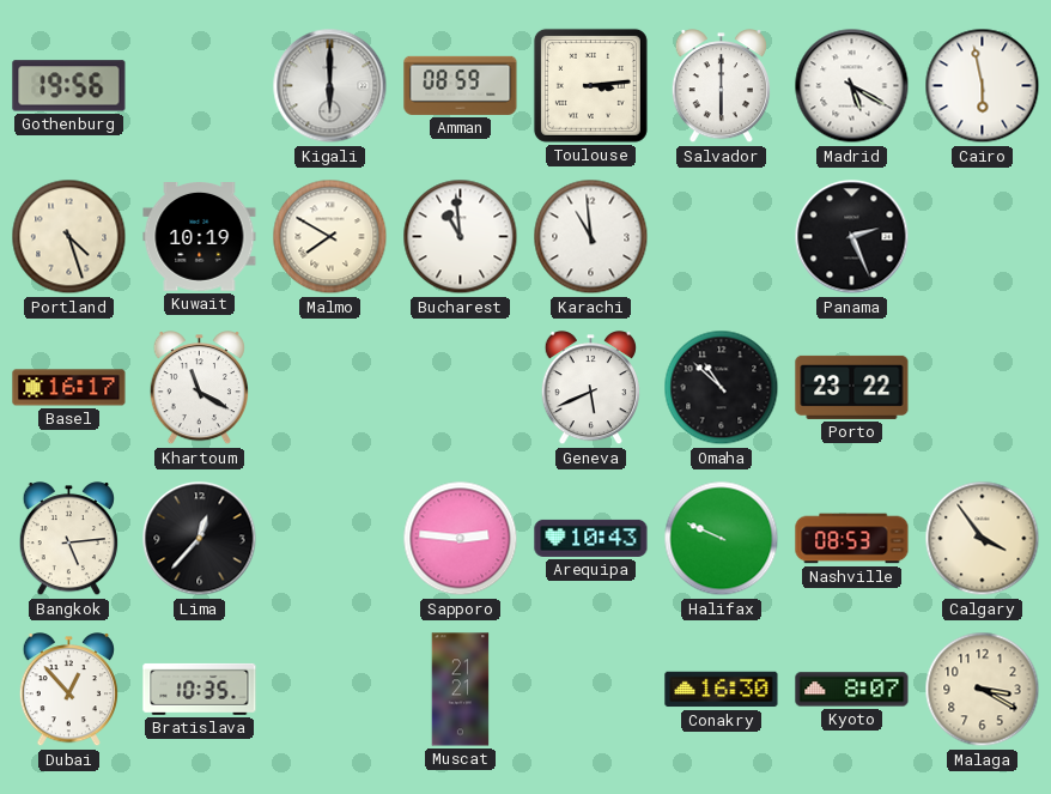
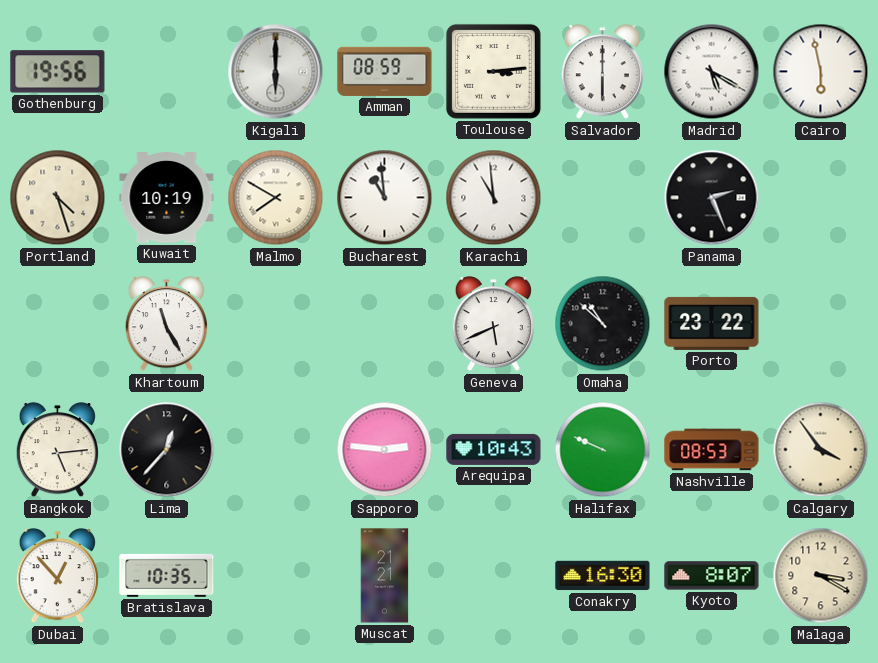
Basel: 16:17 -> none
Khartoum: 11:20 -> 11:25
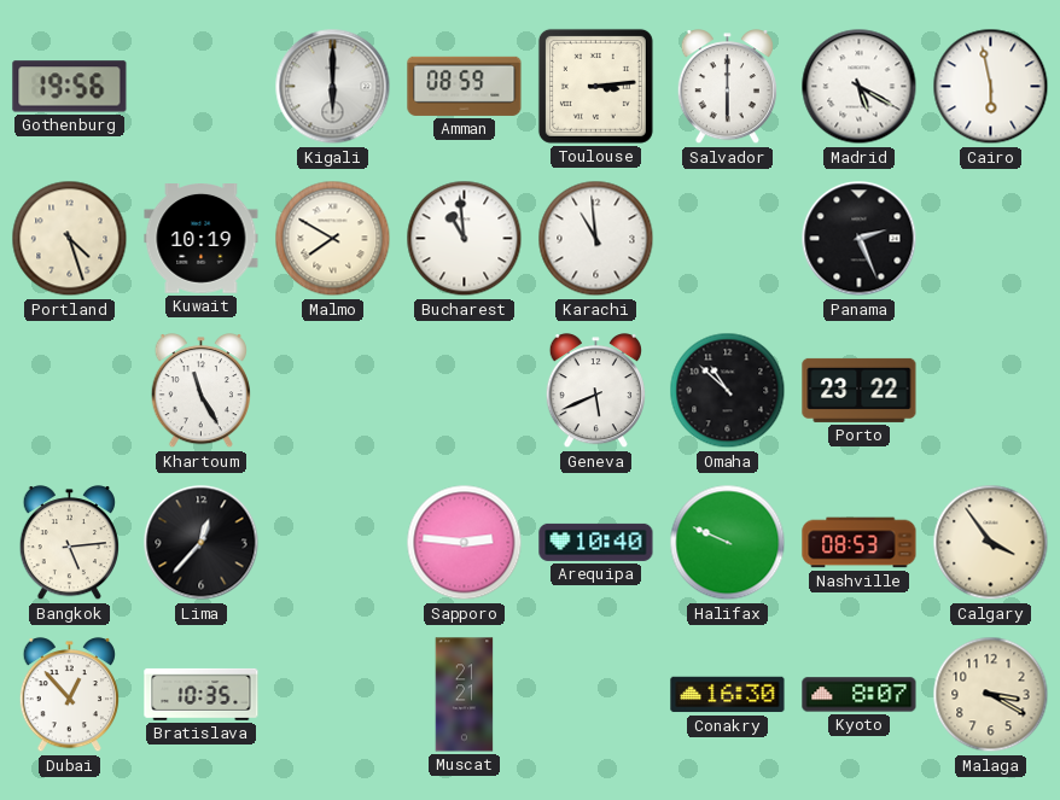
Arequipa: 10:43 -> 10:40
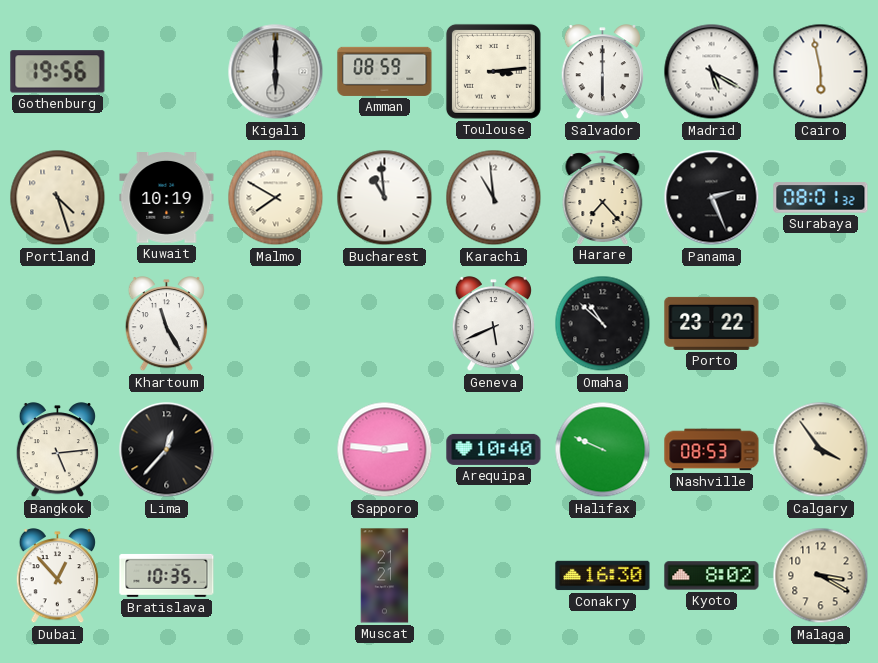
Harare: none -> 7:23
Surabaya: none -> 08:01
Kyoto: 8:07 -> 8:02
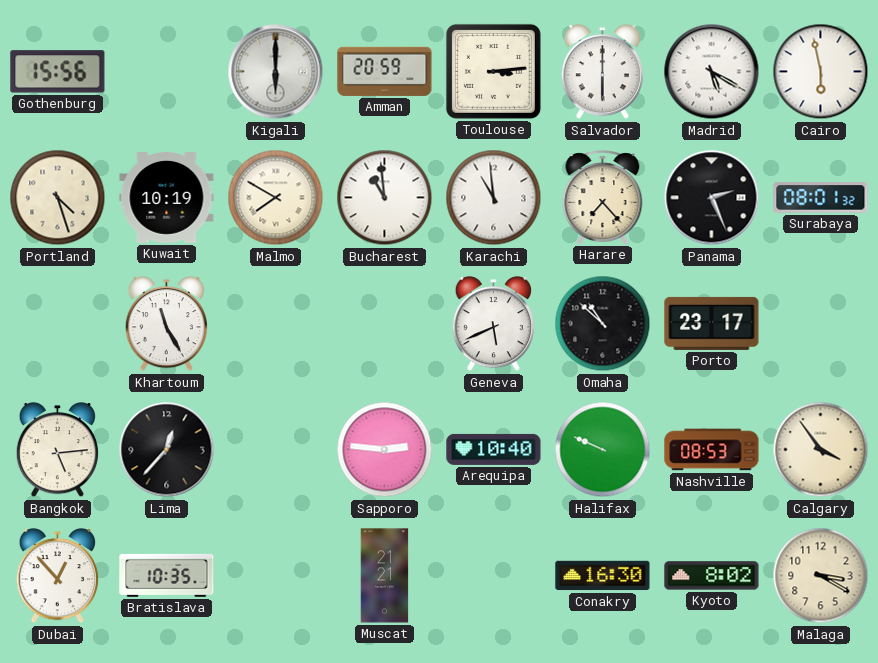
Gothenburg: 19:56 -> 15:56
Amman: 08:59 -> 20:59
Porto: 23:22 -> 23:17
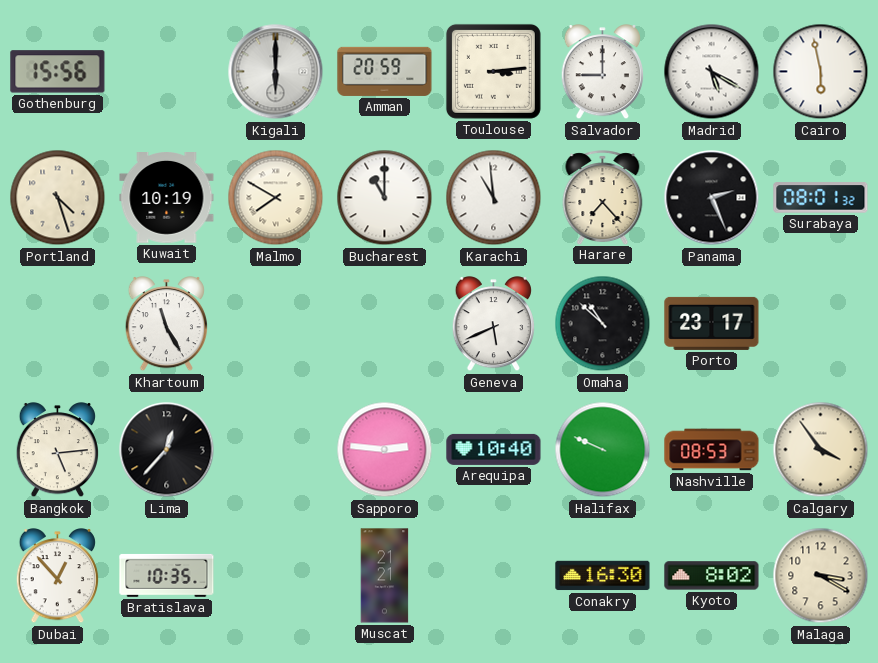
Salvador: 6:00 -> 9:00
Bucharest: 10:59 -> 11:00
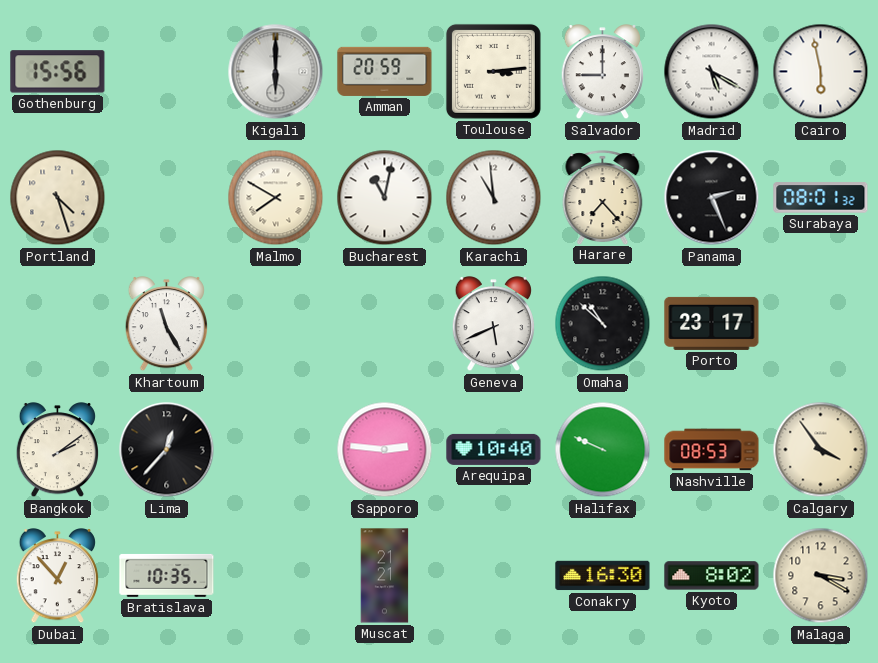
Kuwait: 10:19 -> none
Bucharest: 11:00 -> 11:02
Bangkok: 5:14 -> 2:09
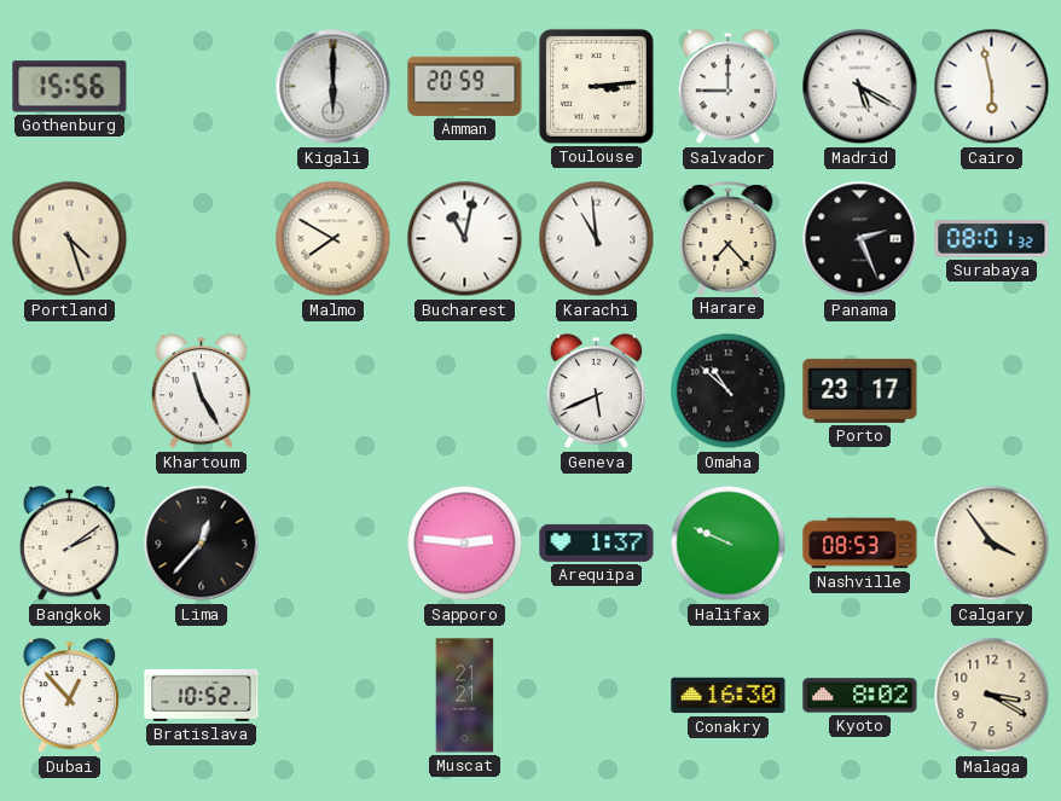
Arequipa: 10:40 -> 1:37
Bratislava: 10:35 -> 10:52
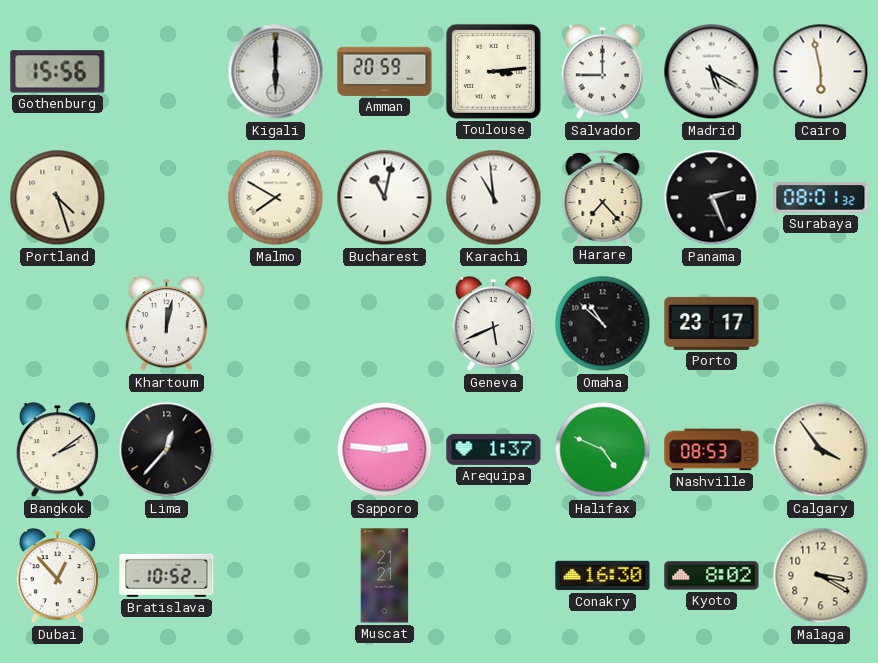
Khartoum: 11:25 -> 12:02
Halifax: 9:49 -> 4:49
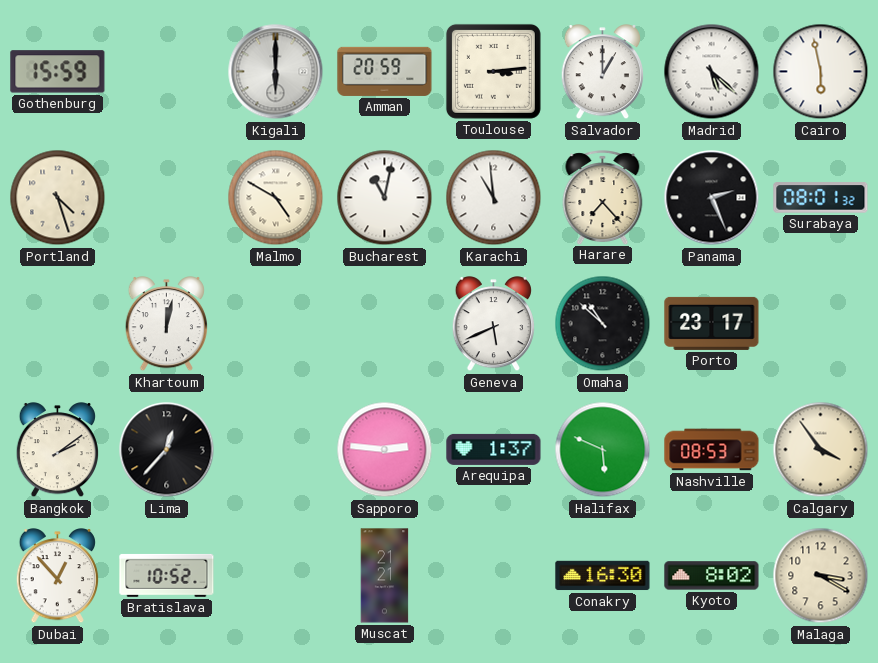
Gothenburg: 15:56 -> 15:59
Salvador: 9:00 -> 1:00
Madrid: 5:20 -> 5:22
Malmo: 7:50 -> 4:50
Halifax: 4:49 -> 5:49
